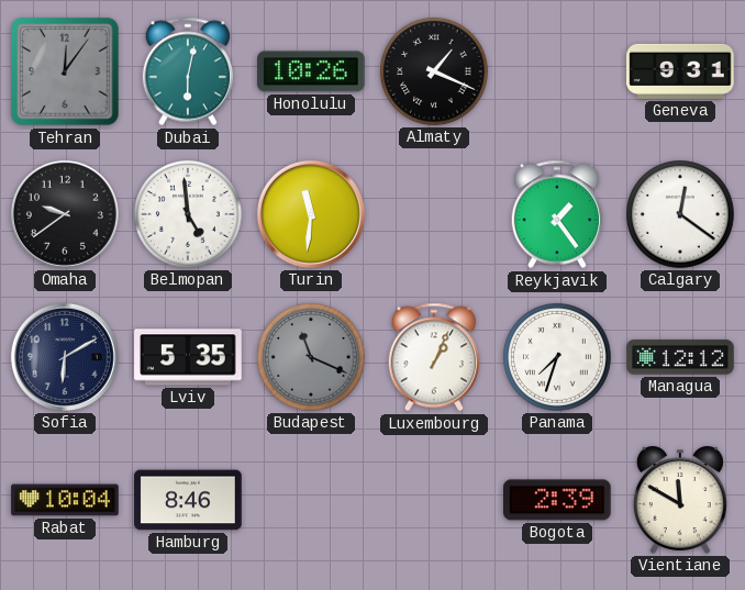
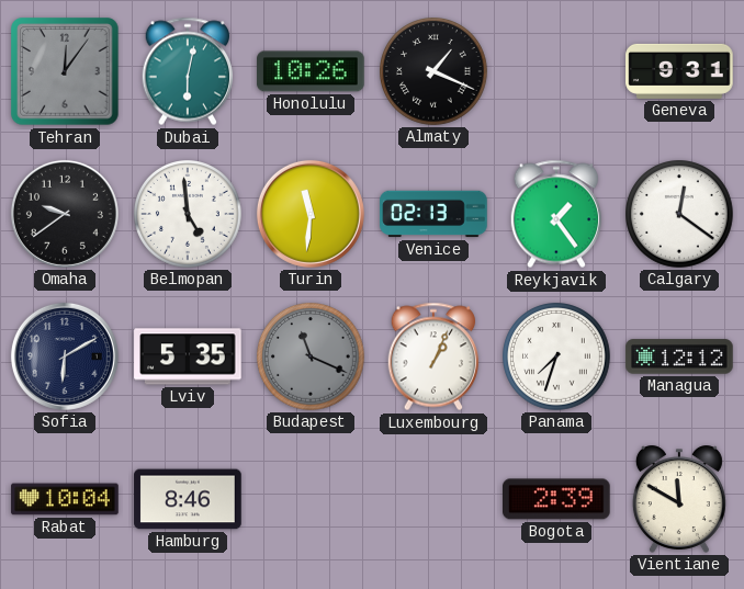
Venice: none -> 02:13
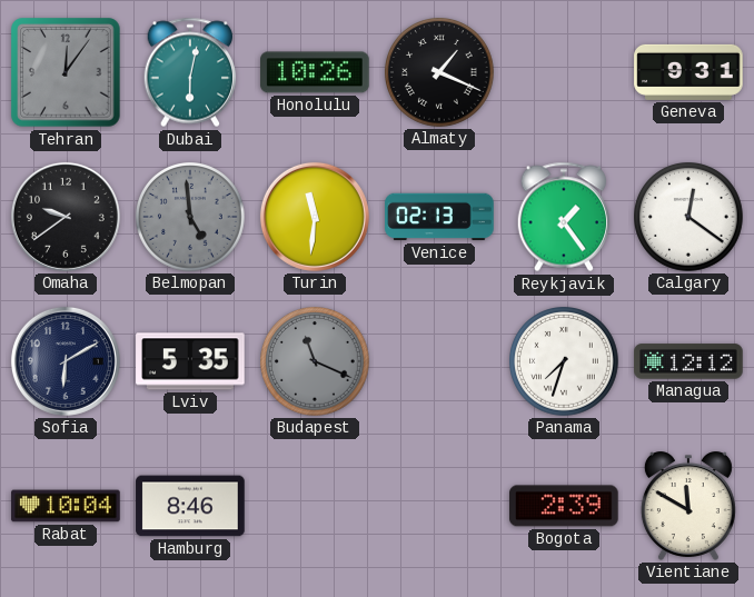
Belmopan dial: white -> grey
Luxembourg: 1:04 -> none
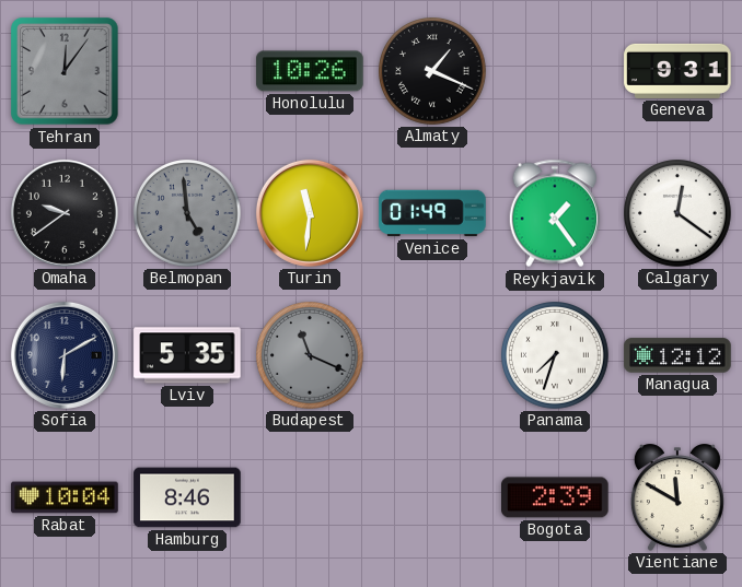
Dubai: 6:02 -> none
Venice: 02:13 -> 01:49
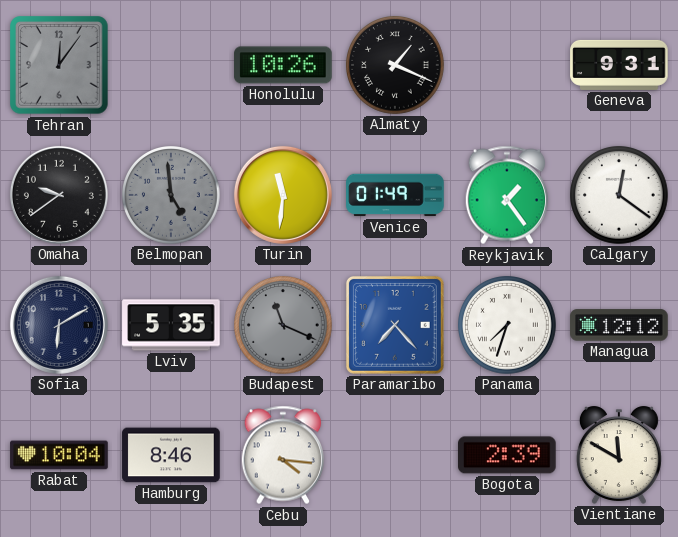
Paramaribo: none -> 7:23
Cebu: none -> 4:16
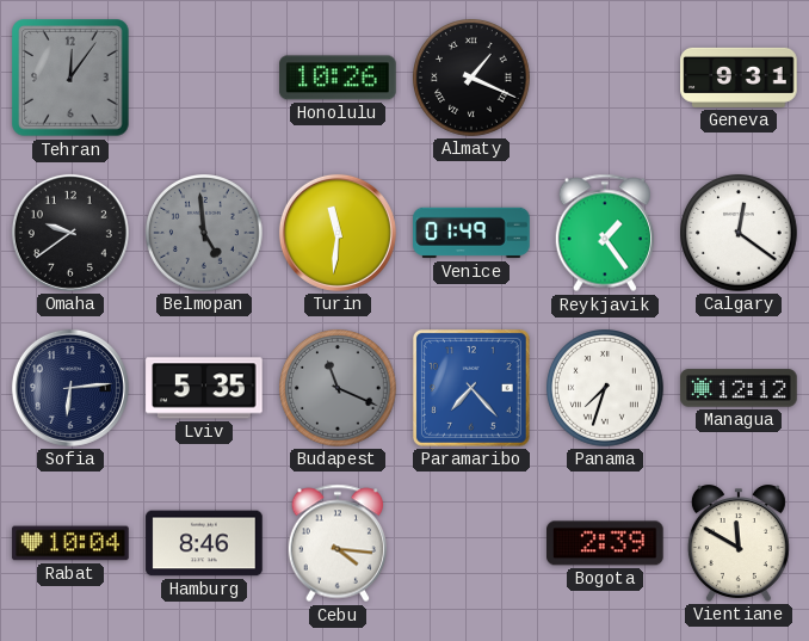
Sofia: 6:10 -> 6:14
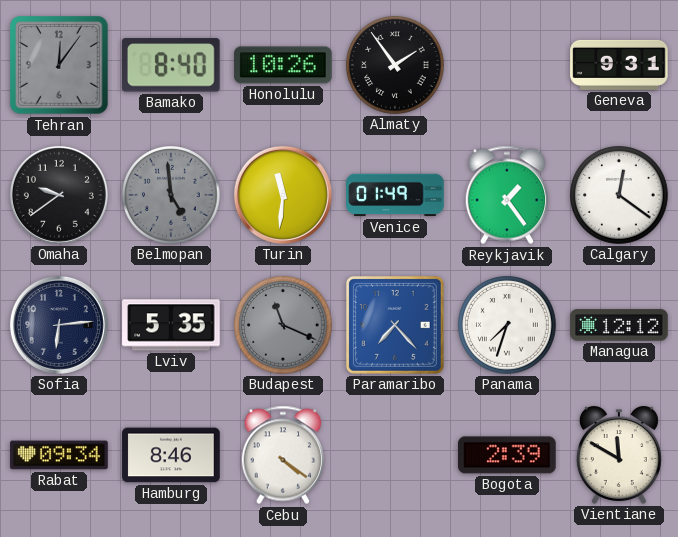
Bamako: none -> 8:40
Almaty: 1:19 -> 1:54
Rabat: 10:04 -> 09:34
Cebu: 4:16 -> 4:21
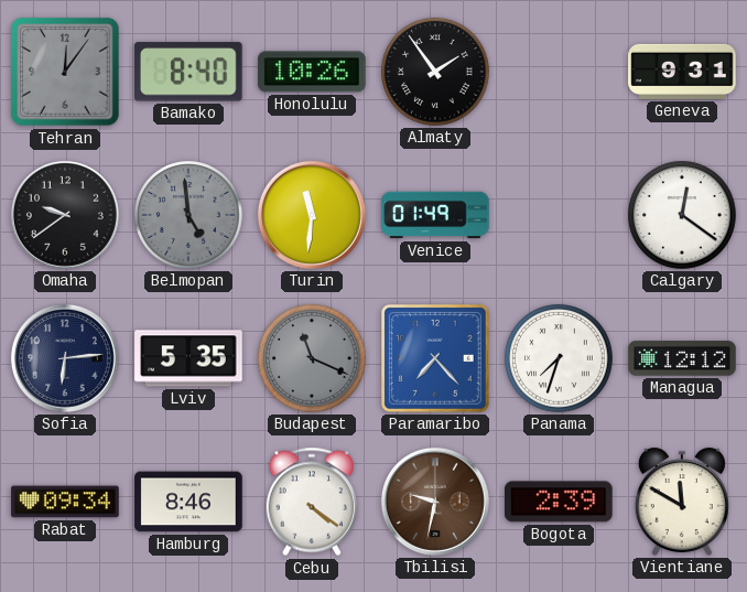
Reykjavik: 1:24 -> none
Tbilisi: none -> 9:32
